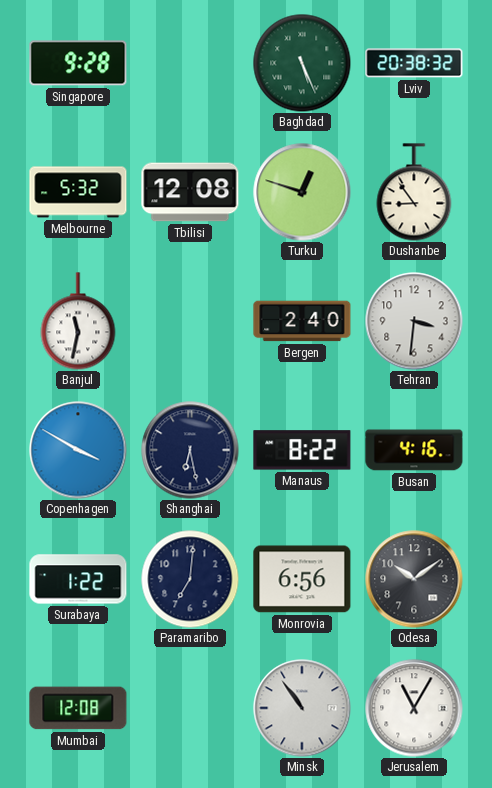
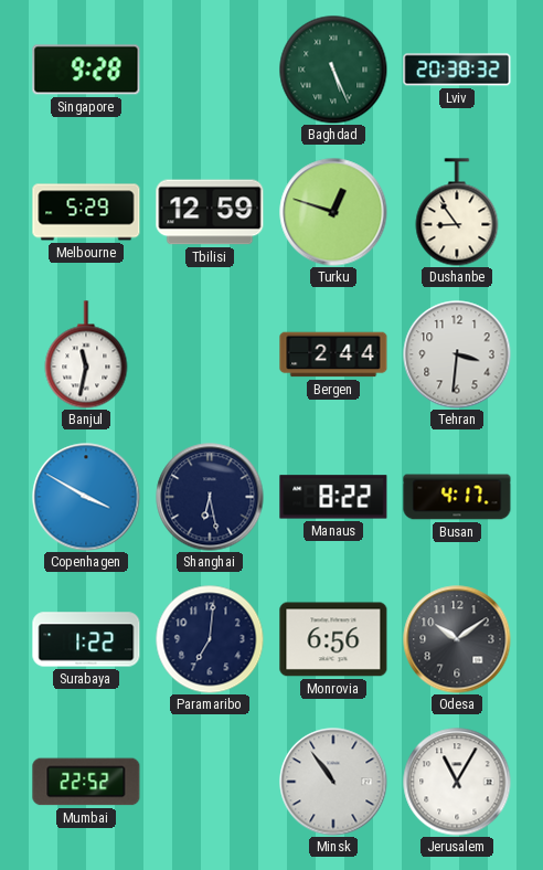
Melbourne: 5:32 -> 5:29
Tbilisi: 12:08 -> 12:59
Bergen: 2:40 -> 2:44
Busan: 4:16 -> 4:17
Mumbai: 12:08 -> 22:52
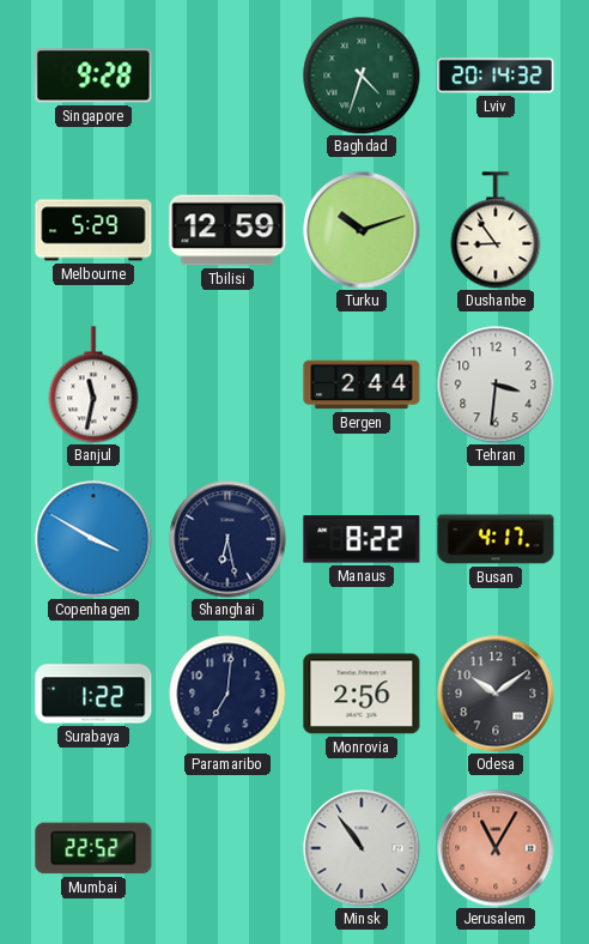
Baghdad: 5:26 -> 4:33
Lviv: 20:38 -> 20:14
Turku: 12:48 -> 10:12
Monrovia: 6:56 -> 2:56
Jerusalem dial: white -> salmon
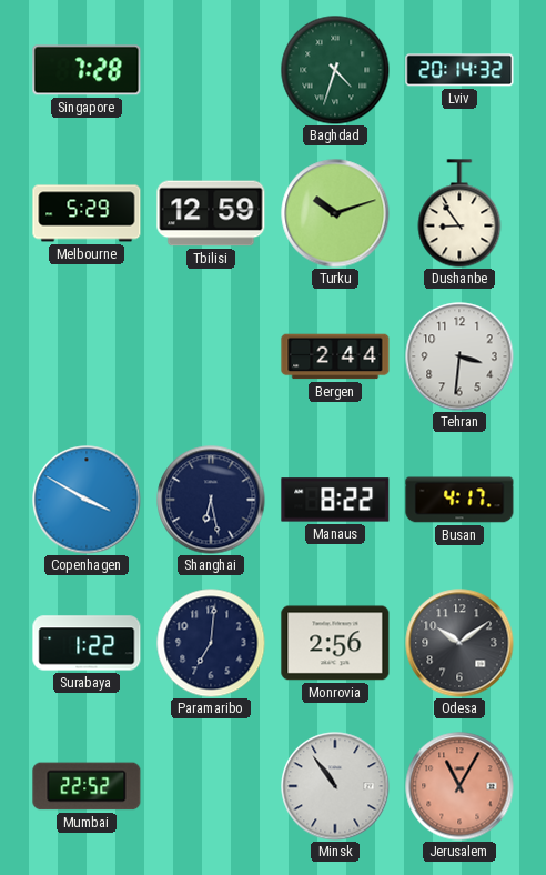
Singapore: 9:28 -> 7:28
Banjul: 11:32 -> none
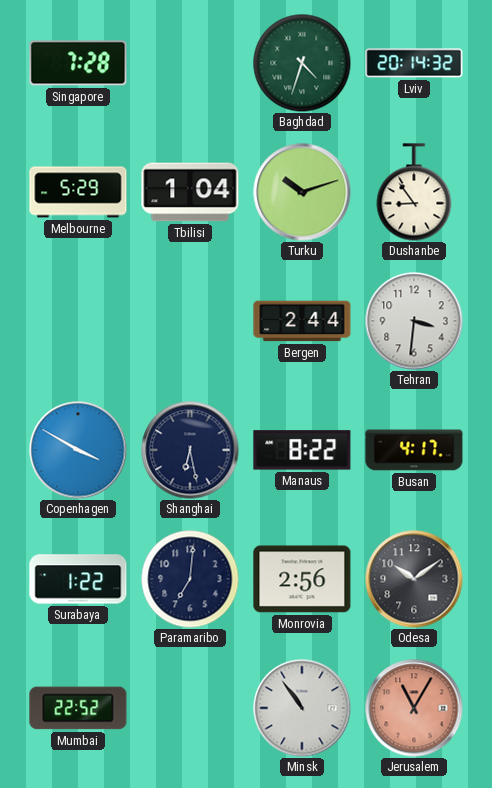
Tbilisi: 12:59 -> 1:04
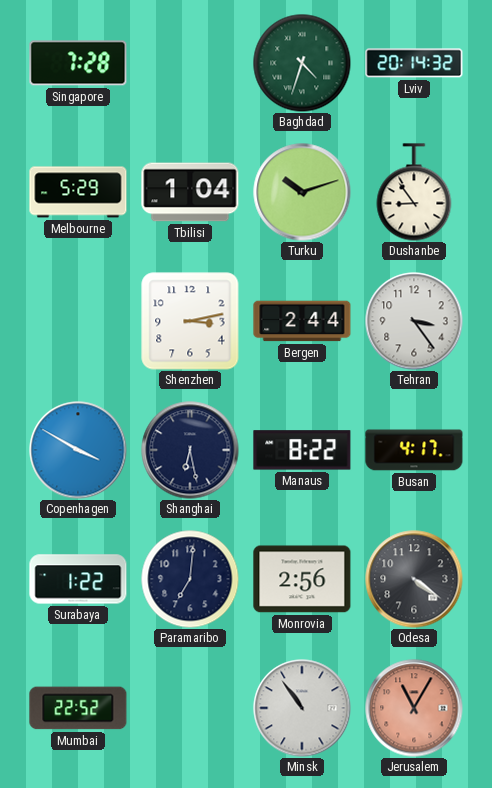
Shenzhen: none -> 3:13
Tehran: 3:31 -> 3:24
Odesa: 10:09 -> 4:21
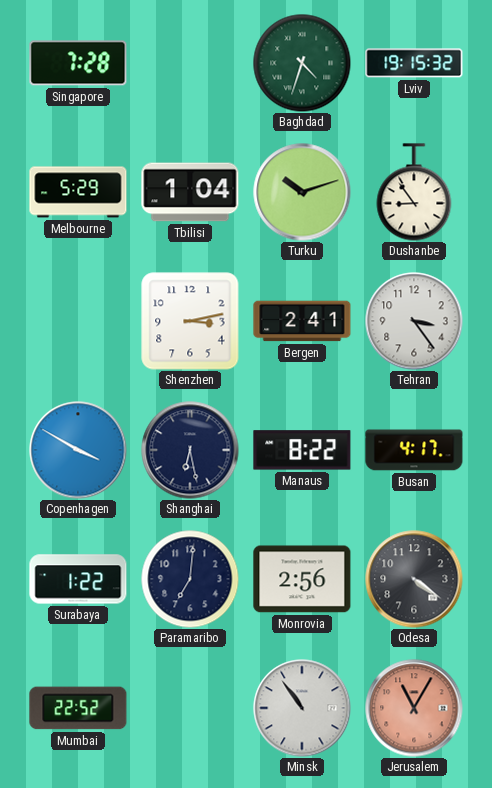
Lviv: 20:14 -> 19:15
Bergen: 2:44 -> 2:41
